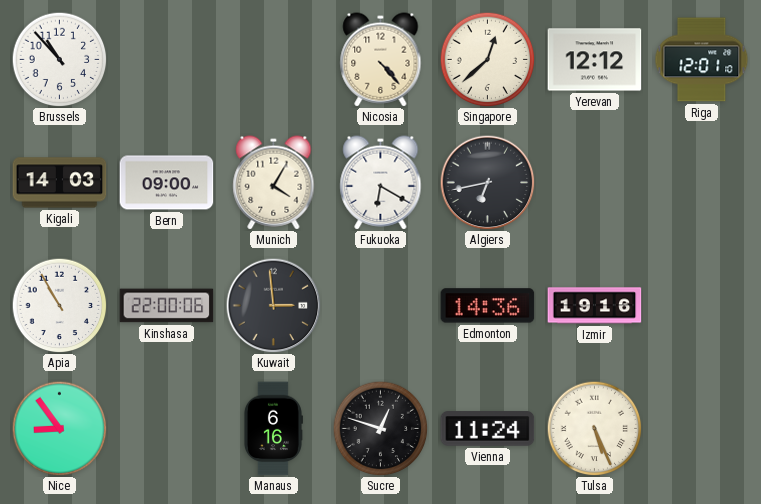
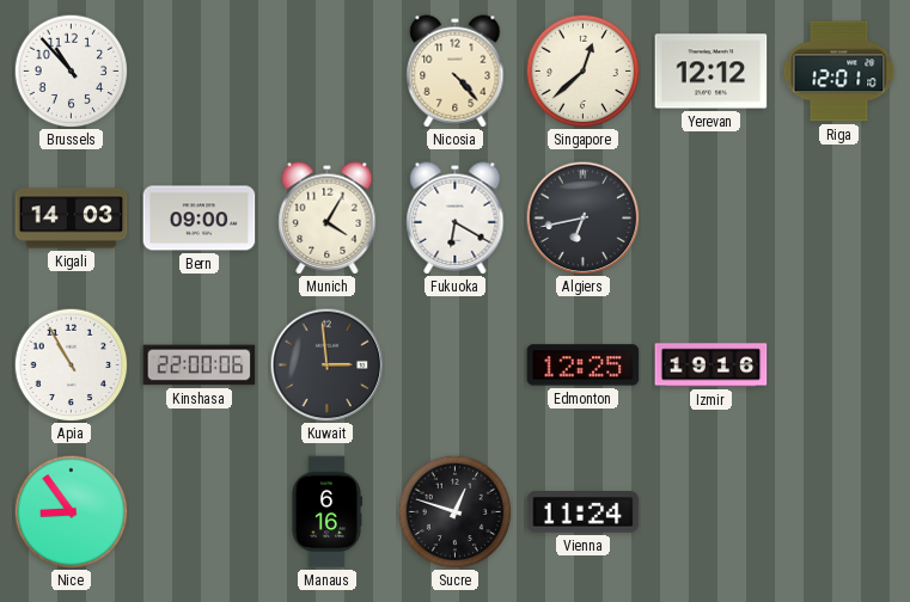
Edmonton: 14:36 -> 12:25
Tulsa: 5:26 -> none
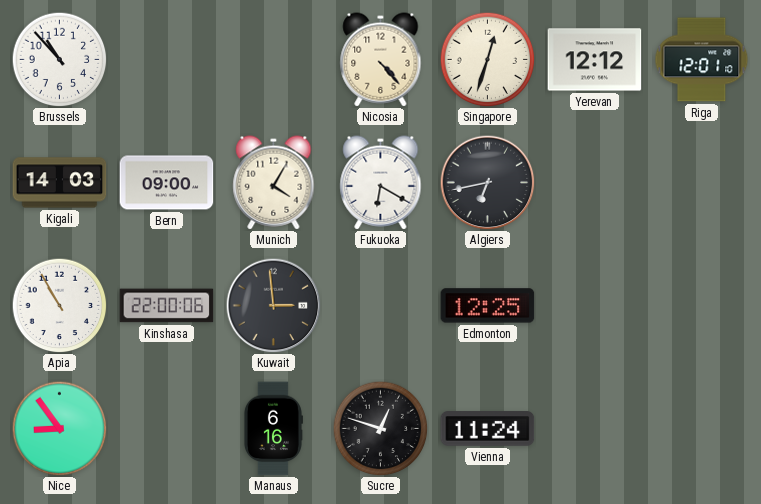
Singapore: 12:38 -> 12:33
Izmir: 19:16 -> none
